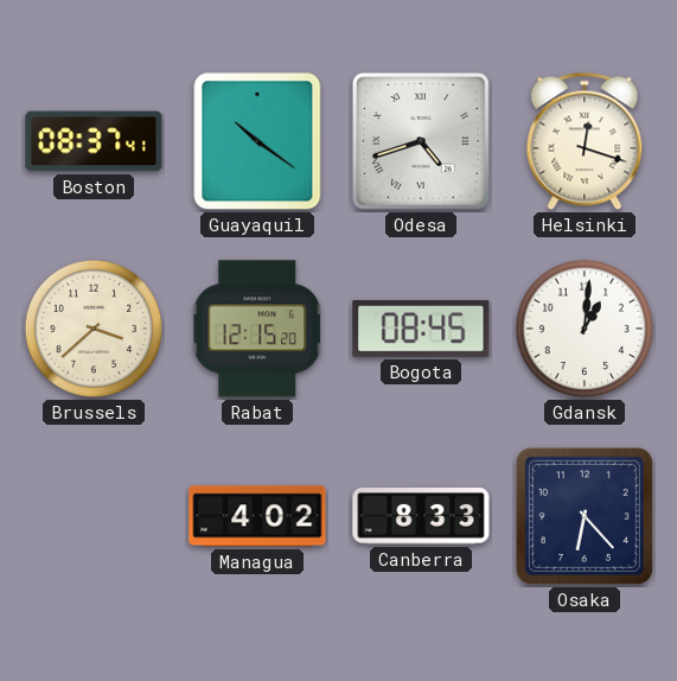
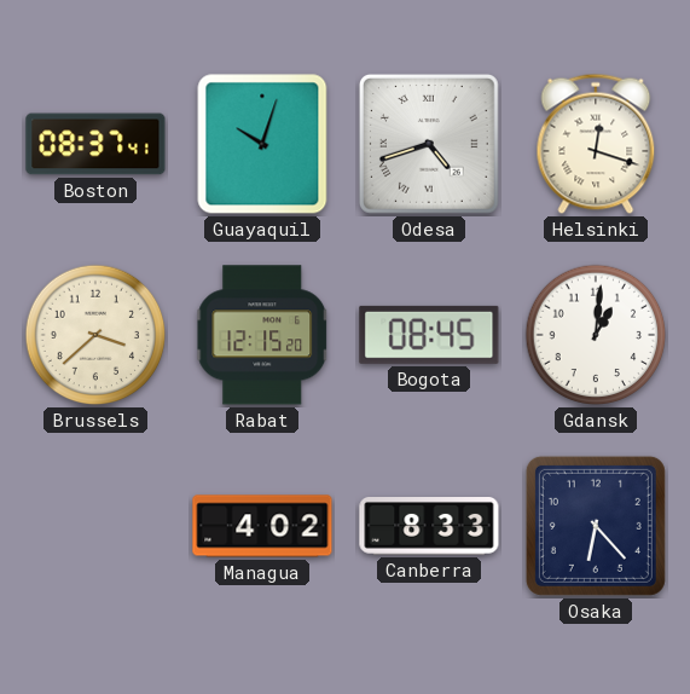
Guayaquil: 10:21 -> 10:03
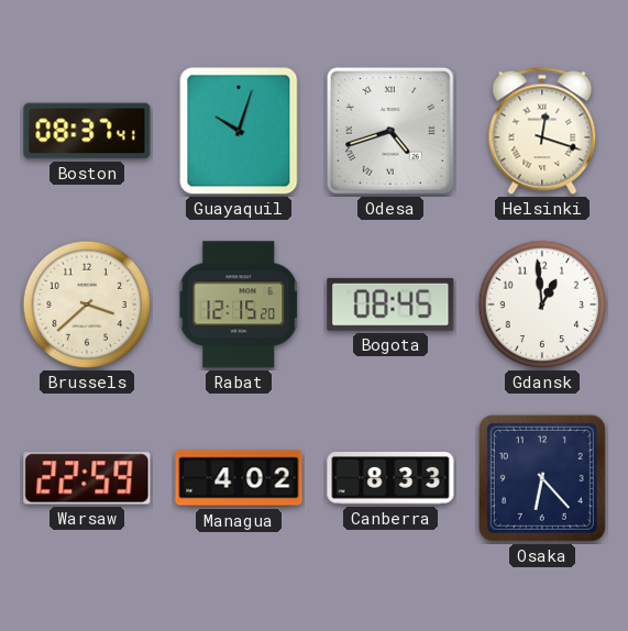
Gdansk: 1:01 -> 12:59
Warsaw: none -> 22:59
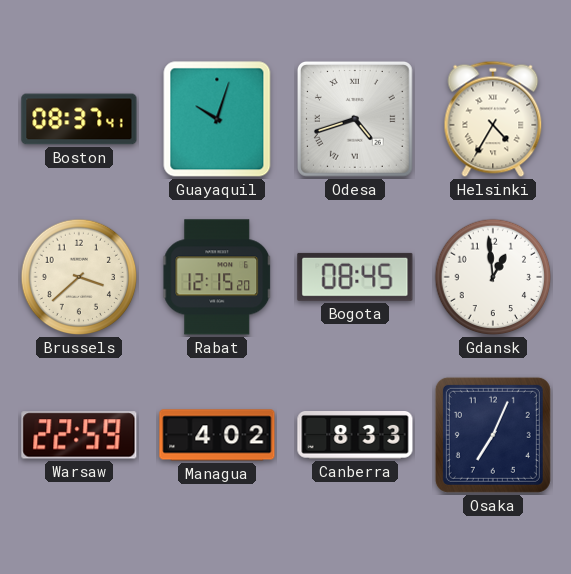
Helsinki: 12:18 -> 4:35
Osaka: 6:23 -> 7:04
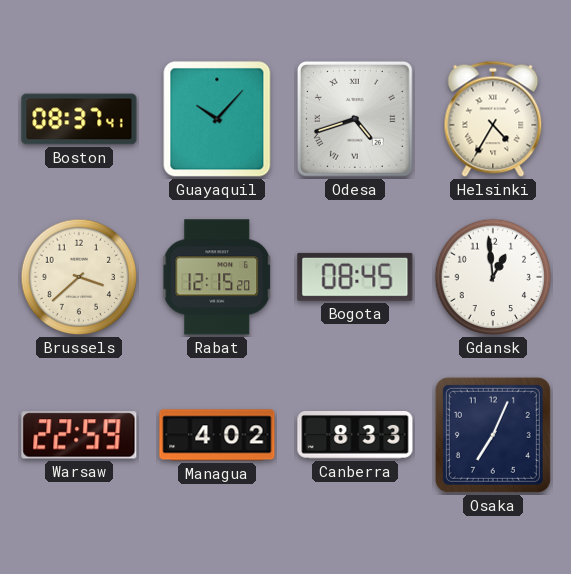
Guayaquil: 10:03 -> 10:07
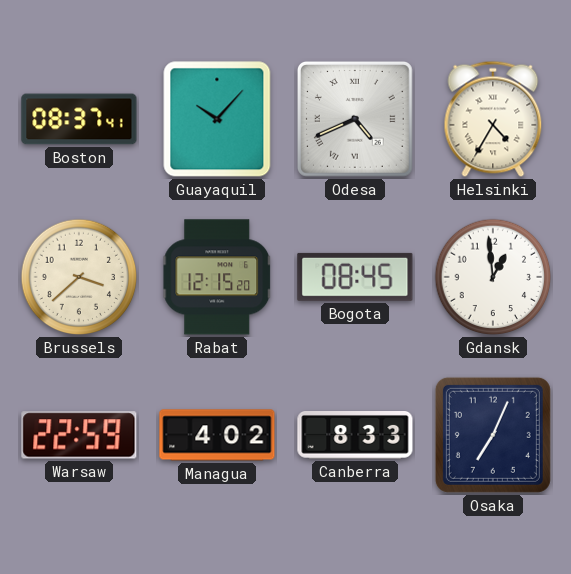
Odesa: 4:42 -> 4:41
